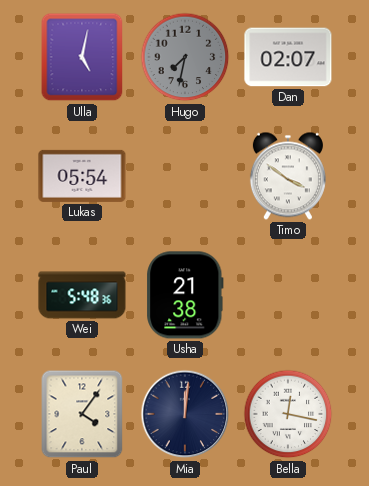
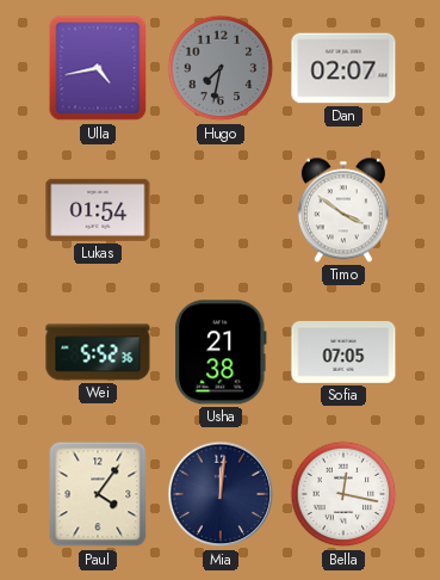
Ulla: 5:02 -> 4:43
Lukas: 05:54 -> 01:54
Wei: 5:48 -> 5:52
Sofia: none -> 07:05
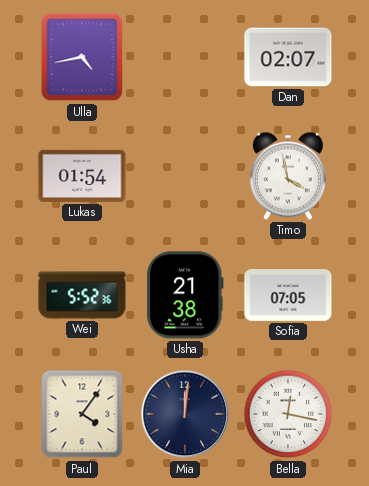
Hugo: 7:32 -> none
Timo: 3:51 -> 3:58
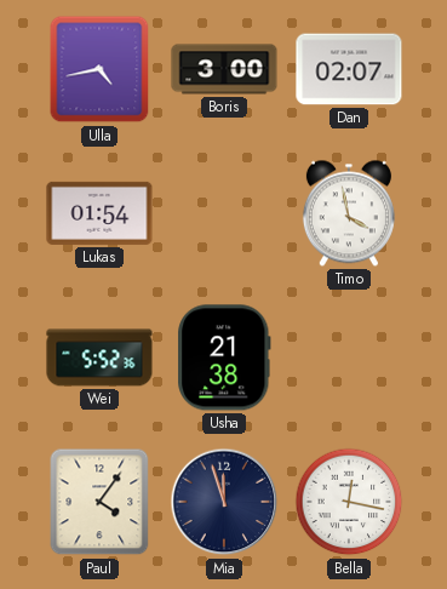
Boris: none -> 3:00
Sofia: 07:05 -> none
Mia: 12:01 -> 11:57
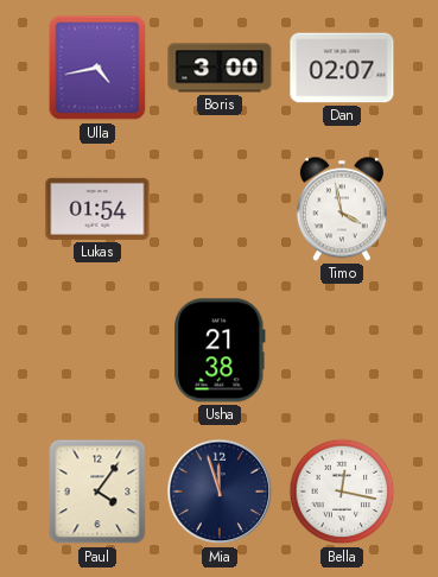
Wei: 5:52 -> none
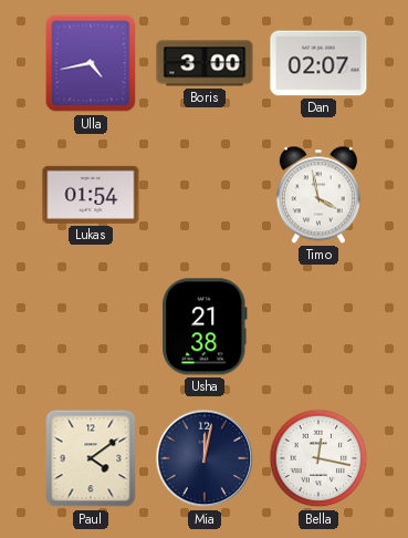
Paul: 4:06 -> 4:09
Mia: 11:57 -> 12:02
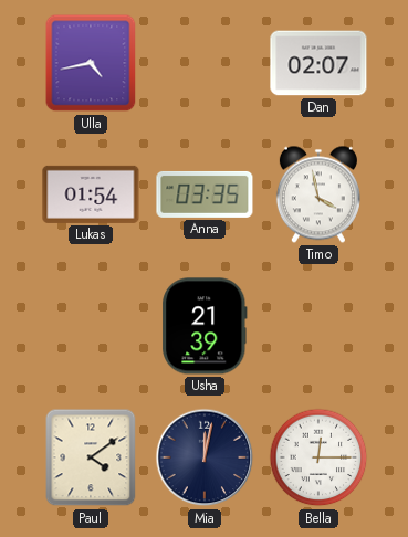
Boris: 3:00 -> none
Anna: none -> 03:35
Usha: 21:38 -> 21:39
Bella: 12:17 -> 12:15
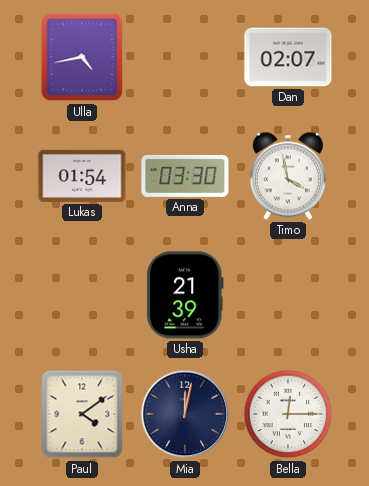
Anna: 03:35 -> 03:30
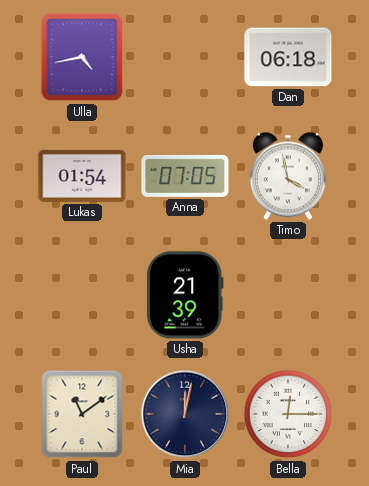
Dan: 02:07 -> 06:18
Anna: 03:30 -> 07:05
Paul: 4:09 -> 11:09
